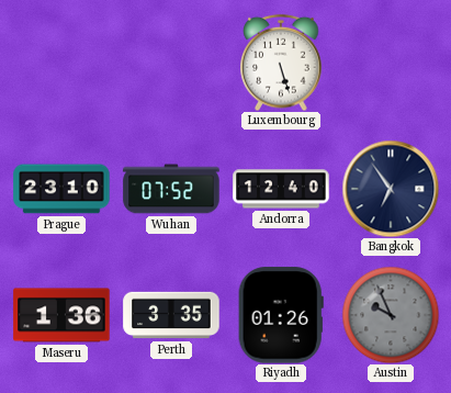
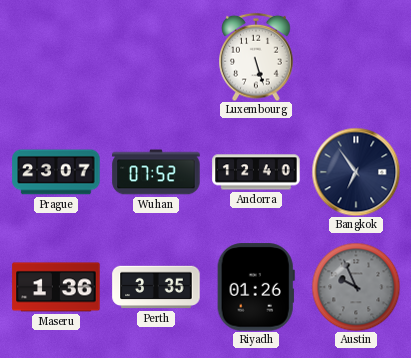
Prague: 23:10 -> 23:07
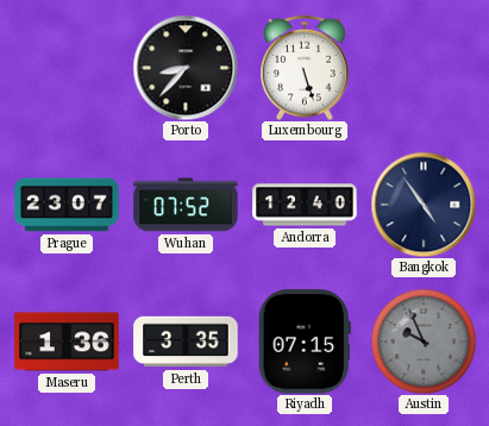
Porto: none -> 8:37
Bangkok: 6:54 -> 4:54
Riyadh: 01:26 -> 07:15
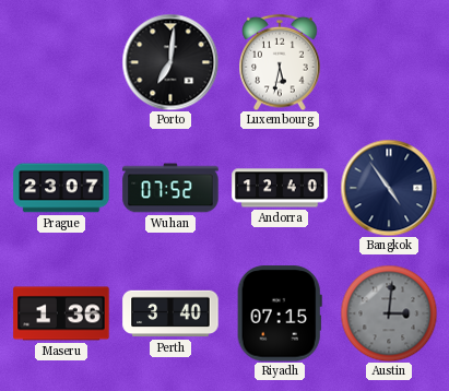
Porto: 8:37 -> 7:01
Luxembourg: 5:27 -> 5:32
Perth: 3:35 -> 3:40
Austin: 9:56 -> 3:01
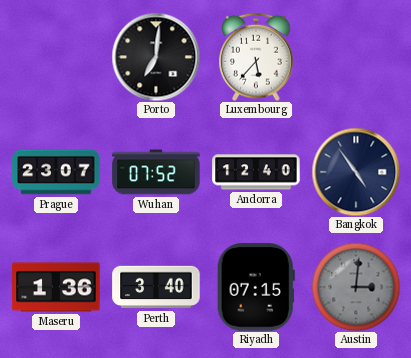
Luxembourg: 5:32 -> 5:37
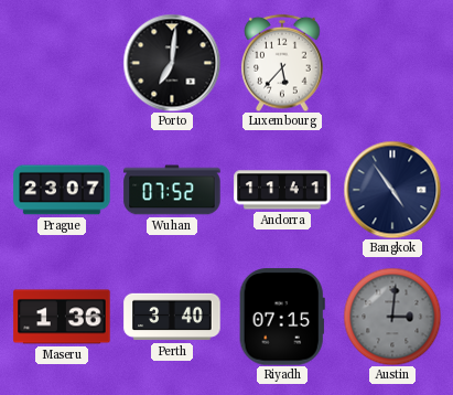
Andorra: 12:40 -> 11:41
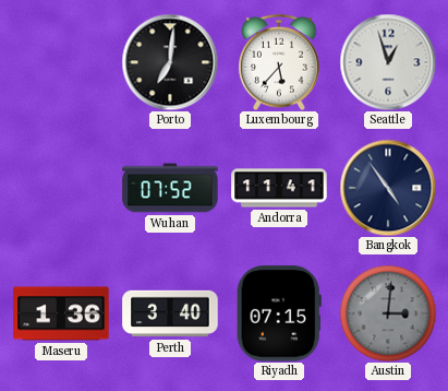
Seattle: none -> 12:57
Prague: 23:07 -> none
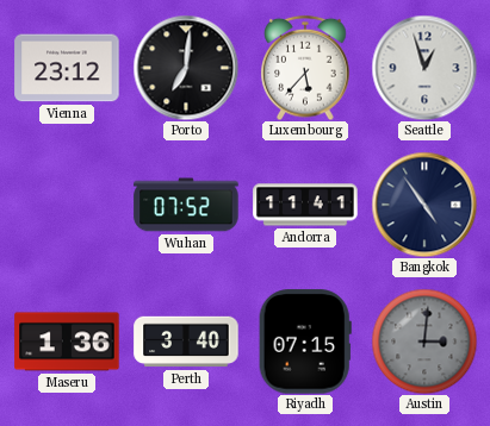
Vienna: none -> 23:12
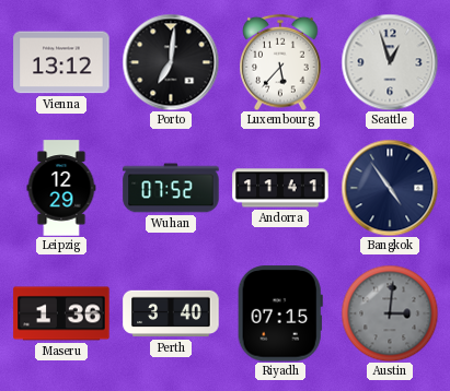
Vienna: 23:12 -> 13:12
Leipzig: none -> 12:29
